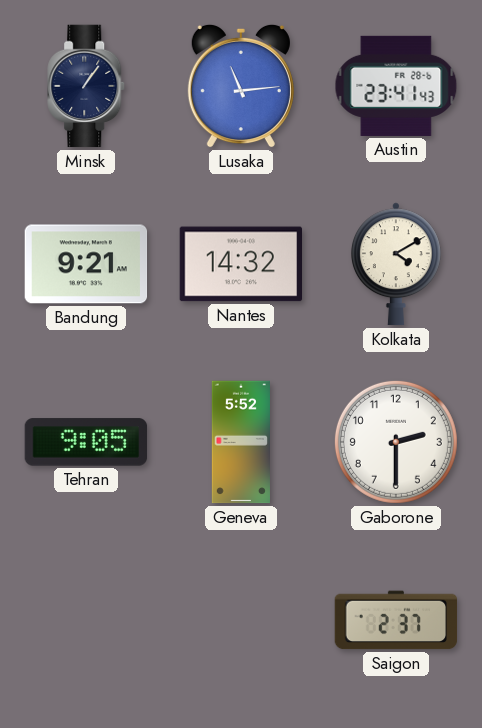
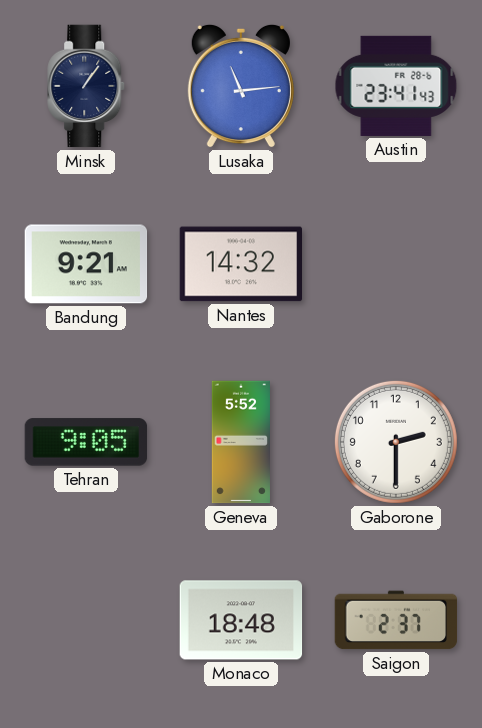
Kolkata: 4:10 -> none
Monaco: none -> 18:48
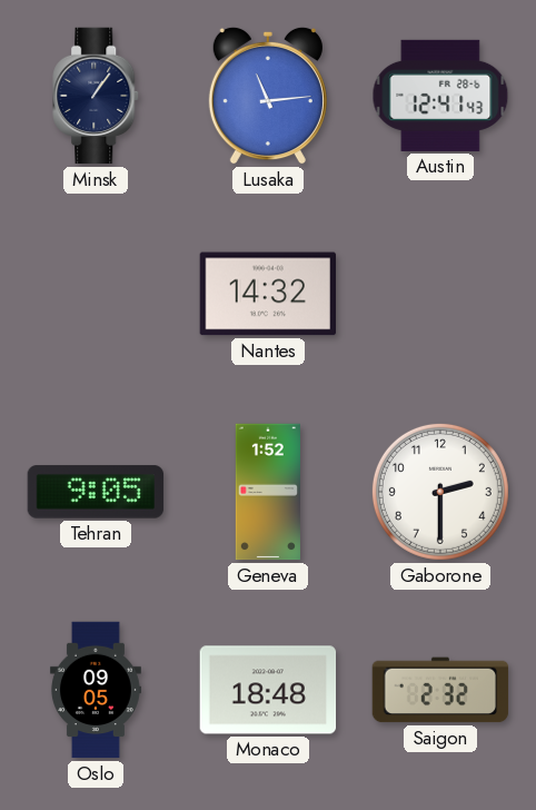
Austin: 23:41 -> 12:41
Bandung: 9:21 -> none
Geneva: 5:52 -> 1:52
Oslo: none -> 09:05
Saigon: 2:37 -> 2:32
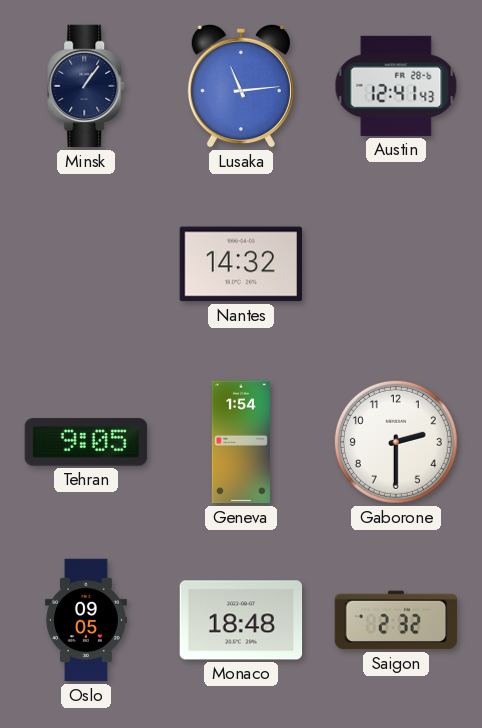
Geneva: 1:52 -> 1:54
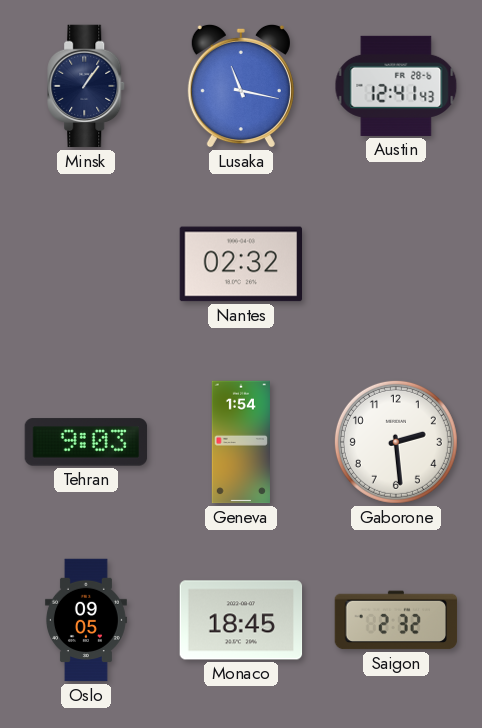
Lusaka: 11:14 -> 11:17
Nantes: 14:32 -> 02:32
Tehran: 9:05 -> 9:03
Gaborone: 2:30 -> 2:29
Monaco: 18:48 -> 18:45
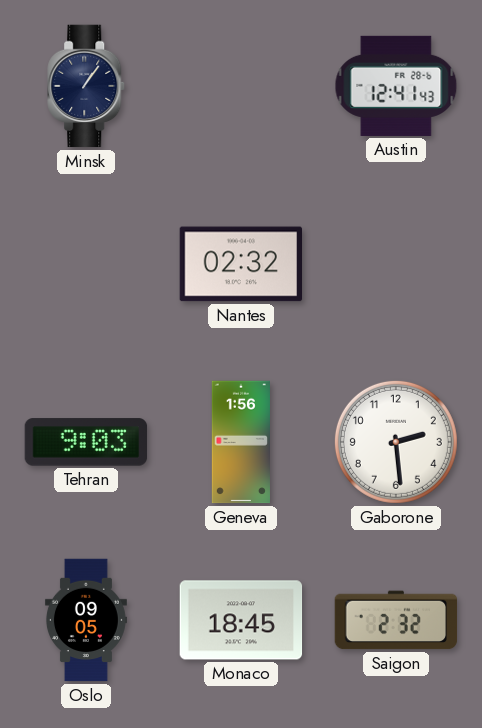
Lusaka: 11:17 -> none
Geneva: 1:54 -> 1:56
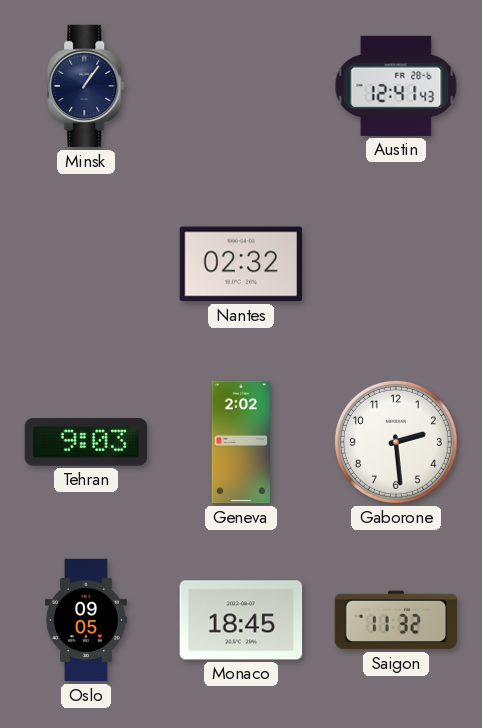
Geneva: 1:56 -> 2:02
Saigon: 2:32 -> 11:32
